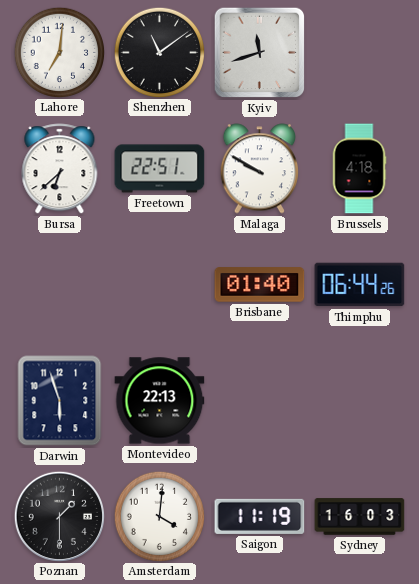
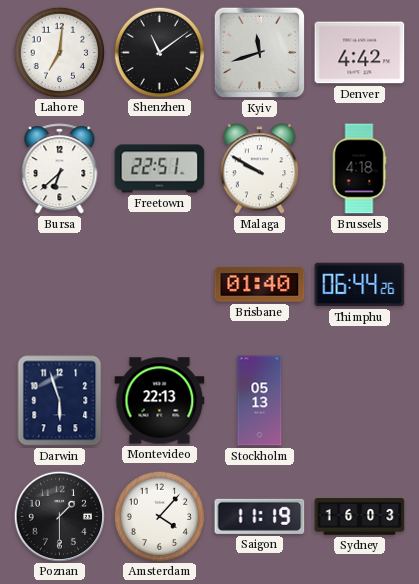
Denver: none -> 4:42
Stockholm: none -> 05:13
Amsterdam: 4:01 -> 4:07
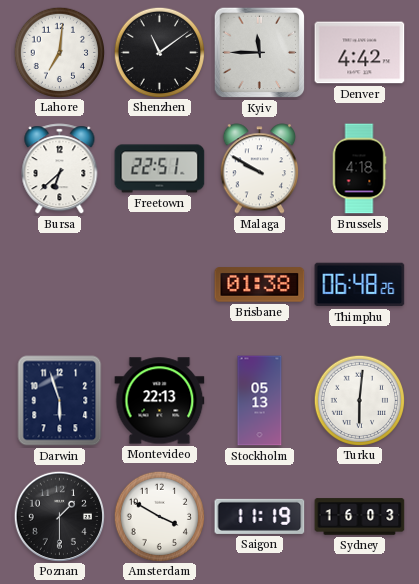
Kyiv: 11:42 -> 11:45
Brisbane: 01:40 -> 01:38
Thimphu: 06:44 -> 06:48
Turku: none -> 6:01
Amsterdam: 4:07 -> 3:50
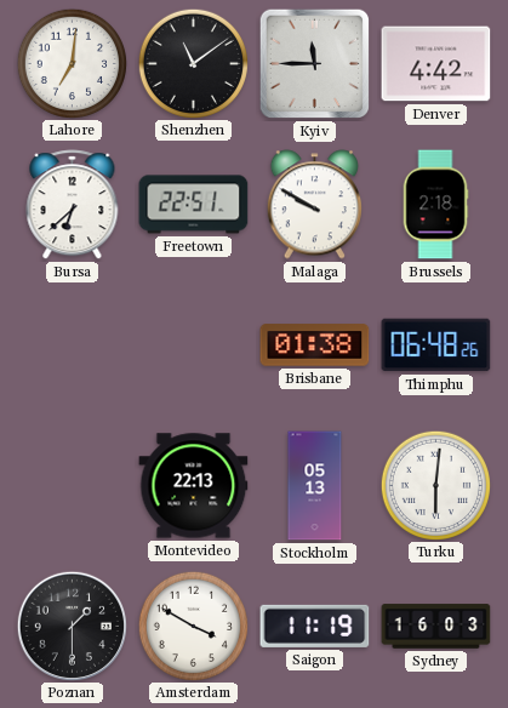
Brussels: 4:18 -> 2:18
Darwin: 5:57 -> none
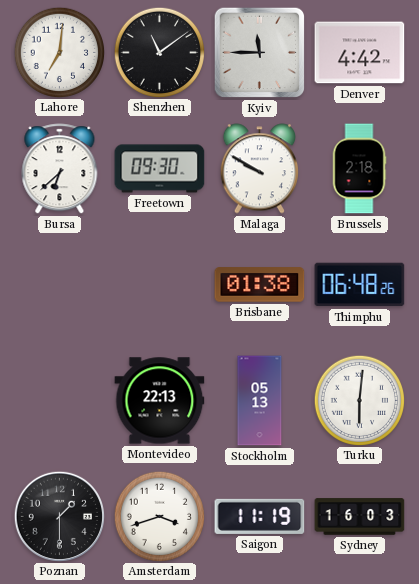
Freetown: 22:51 -> 09:30
Amsterdam: 3:50 -> 3:42
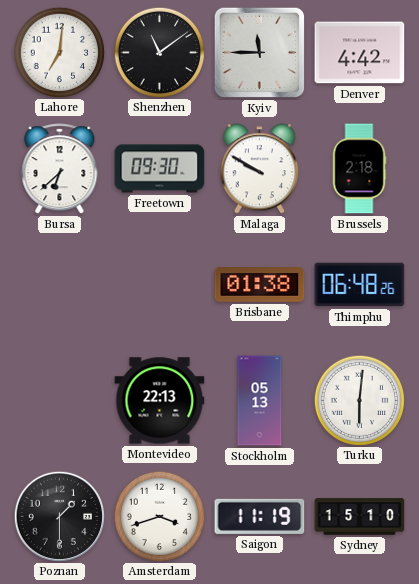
Sydney: 16:03 -> 15:10
